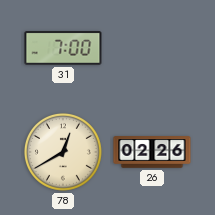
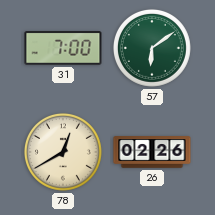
57: none -> 6:09
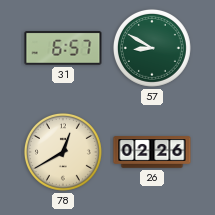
31: 7:00 -> 6:57
57: 6:09 -> 8:50
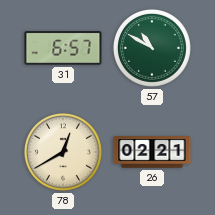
57: 8:50 -> 10:50
26: 02:26 -> 02:21
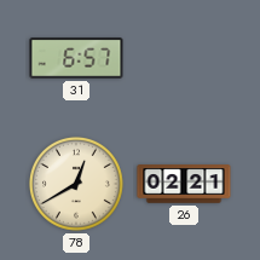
57: 10:50 -> none
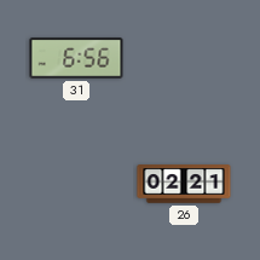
31: 6:57 -> 6:56
78: 12:40 -> none
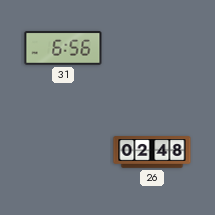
26: 02:21 -> 02:48
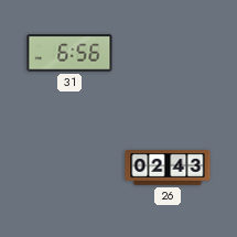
26: 02:48 -> 02:43
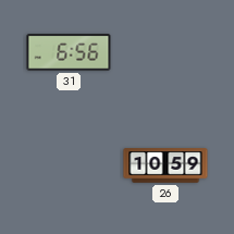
26: 02:43 -> 10:59
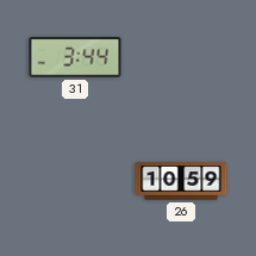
31: 6:56 -> 3:44
